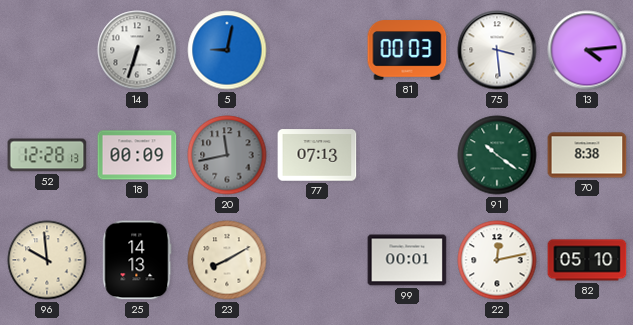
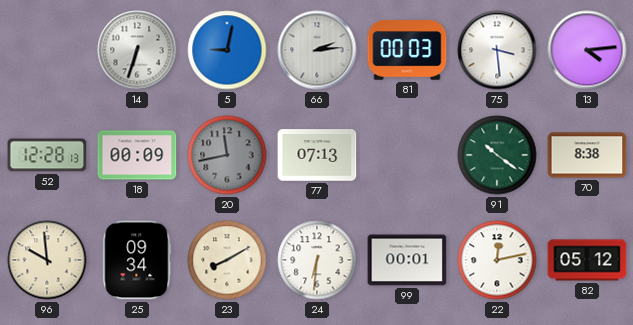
66: none -> 2:14
25: 14:13 -> 09:34
24: none -> 6:31
82: 05:10 -> 05:12
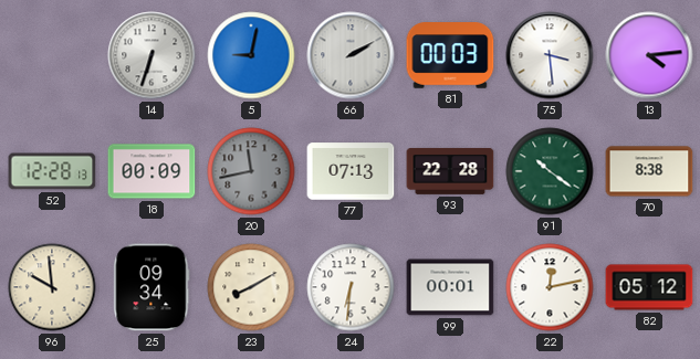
66: 2:14 -> 2:10
93: none -> 22:28
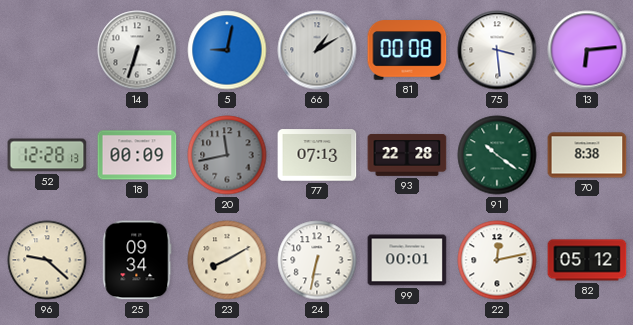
66: 2:10 -> 1:10
81: 00:03 -> 00:08
13: 4:14 -> 6:14
96: 9:59 -> 9:22
24: 6:31 -> 6:32
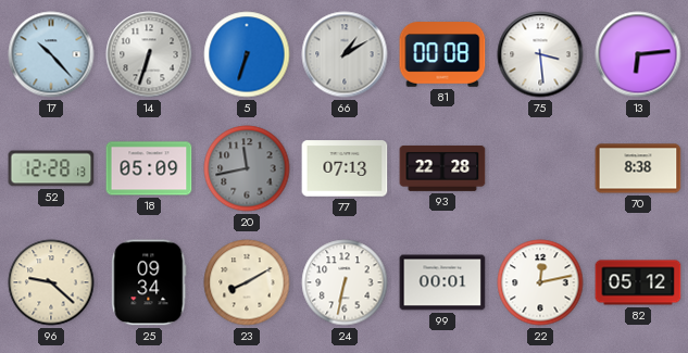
17: none -> 10:23
5: 9:02 -> 6:33
18: 00:09 -> 05:09
91: 10:21 -> none
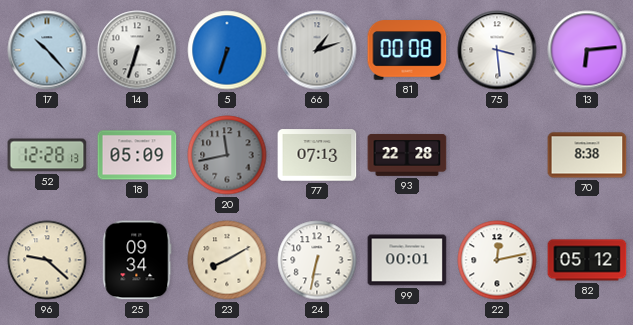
66: 1:10 -> 1:12
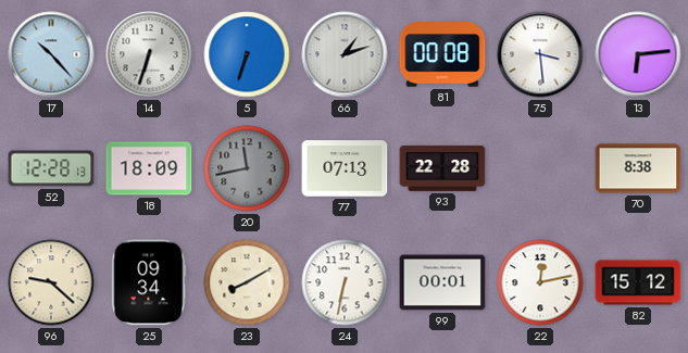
18: 05:09 -> 18:09
82: 05:12 -> 15:12
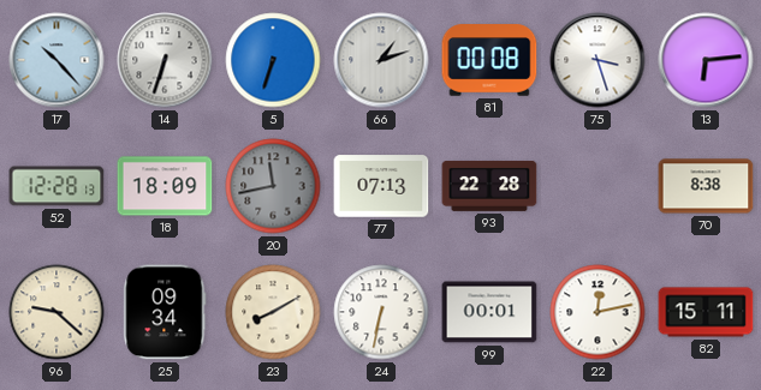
75: 3:29 -> 3:27
82: 15:12 -> 15:11
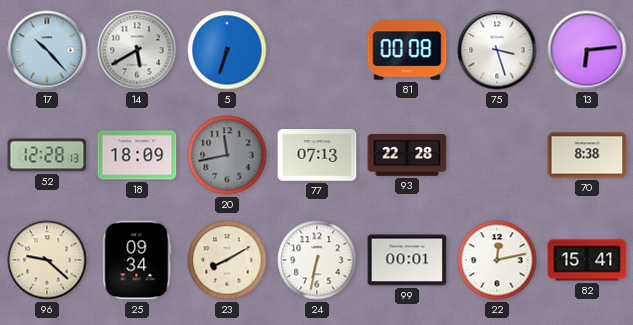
14: 6:33 -> 5:40
66: 1:12 -> none
82: 15:11 -> 15:41
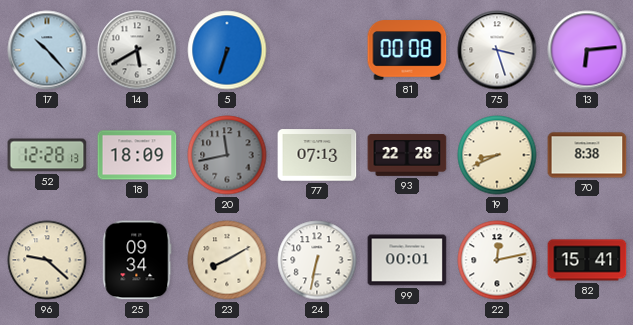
19: none -> 8:41
